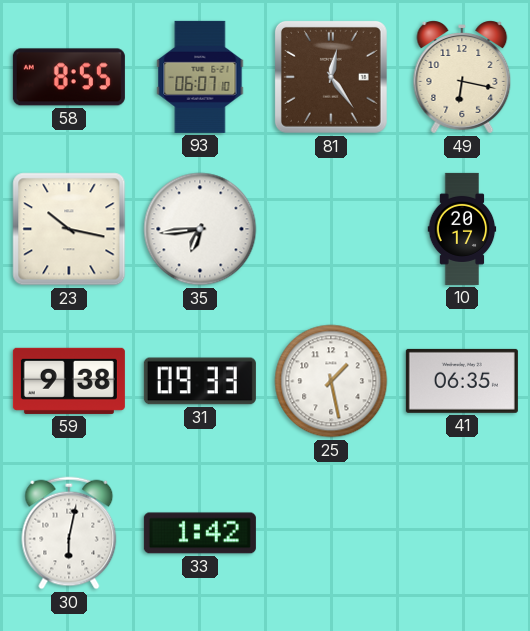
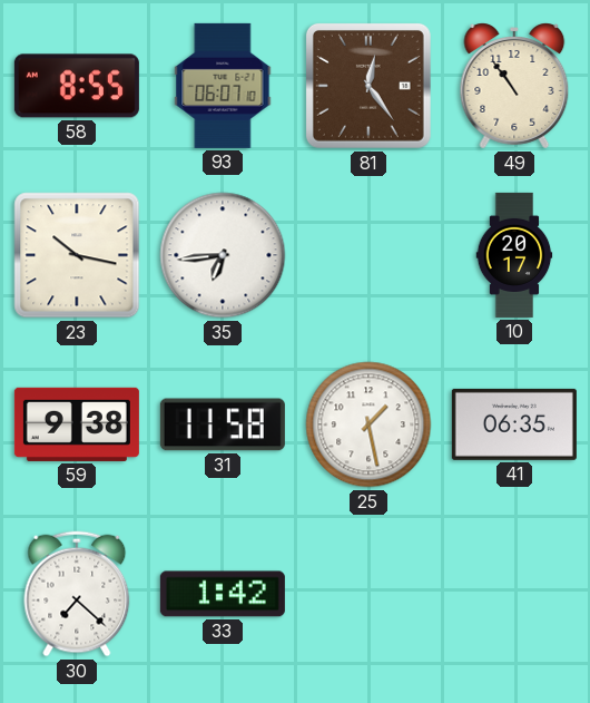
49: 6:17 -> 10:54
31: 09:33 -> 11:58
30: 6:02 -> 7:22
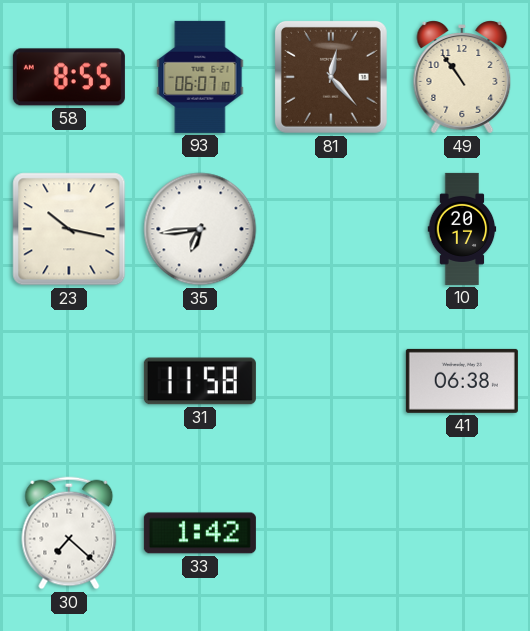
81: 12:24 -> 12:23
59: 9:38 -> none
25: 1:28 -> none
41: 06:35 -> 06:38
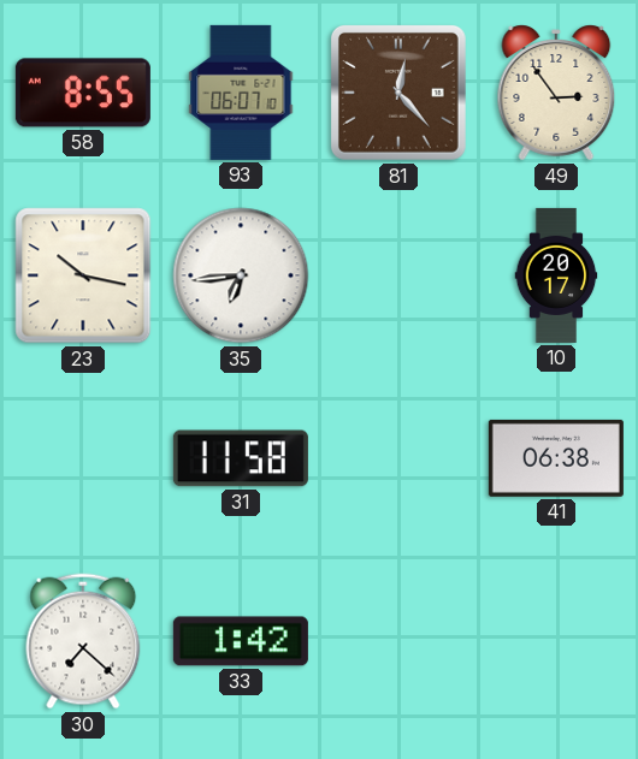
49: 10:54 -> 2:54
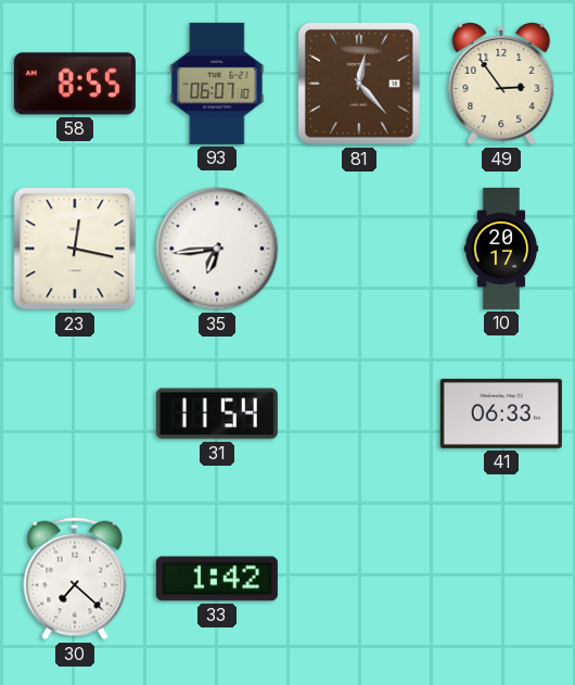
23: 10:17 -> 12:17
31: 11:58 -> 11:54
41: 06:38 -> 06:33
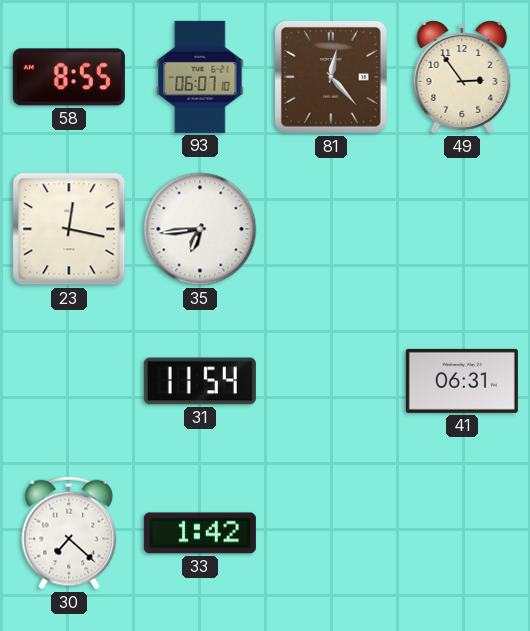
10: 20:17 -> none
41: 06:33 -> 06:31
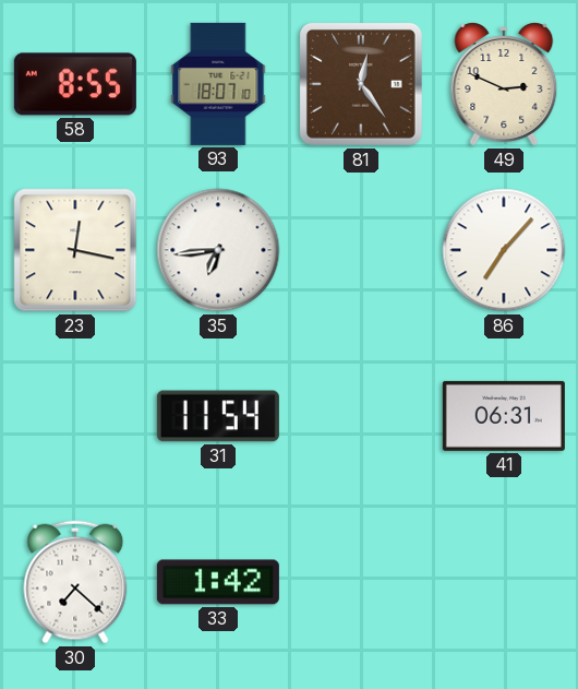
93: 06:07 -> 18:07
81: 12:23 -> 12:24
49: 2:54 -> 2:49
86: none -> 7:07
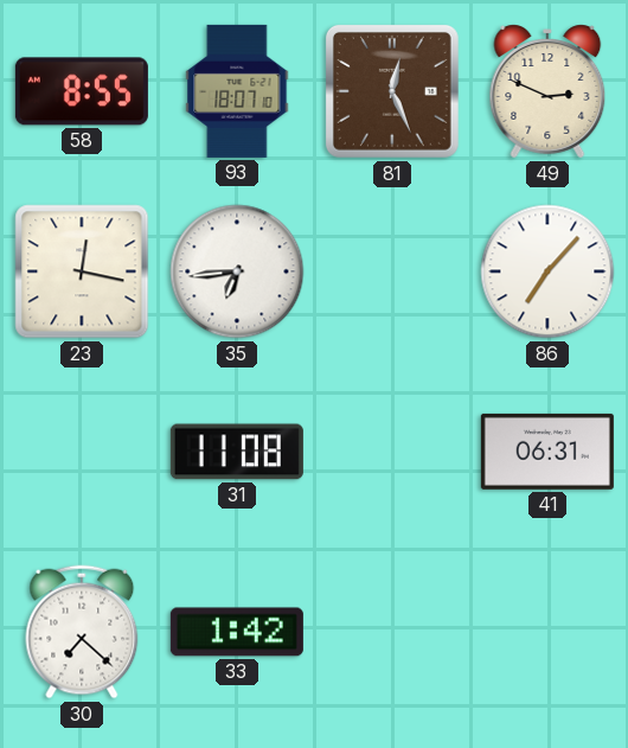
81: 12:24 -> 12:26
31: 11:54 -> 11:08
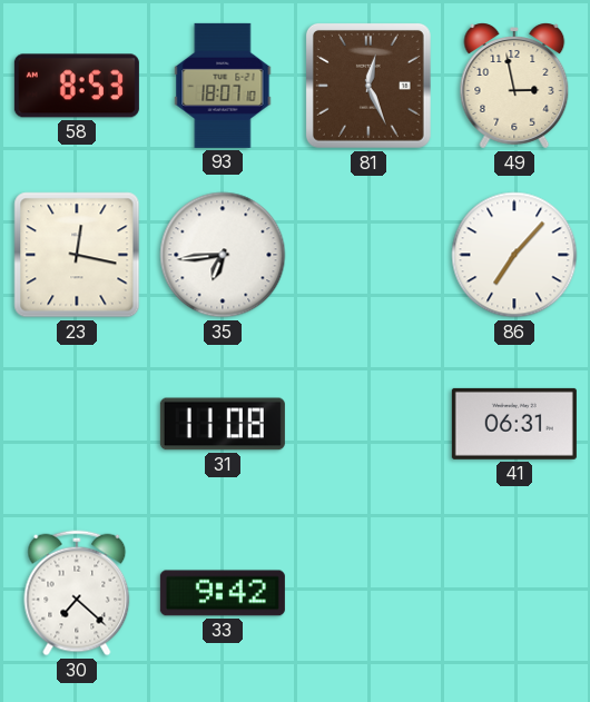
58: 8:55 -> 8:53
49: 2:49 -> 2:58
33: 1:42 -> 9:42
